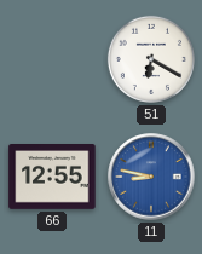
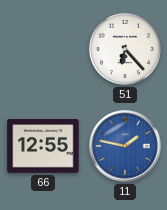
51: 6:20 -> 6:23
11: 8:47 -> 1:47
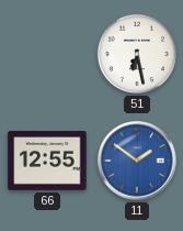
51: 6:23 -> 6:28
11: 1:47 -> 1:51
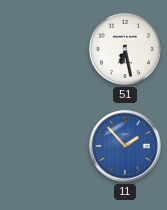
66: 12:55 -> none
11: 1:51 -> 1:53
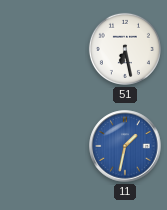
11: 1:53 -> 1:32
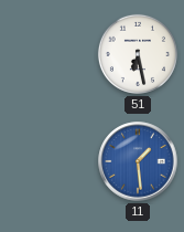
11: 1:32 -> 1:29
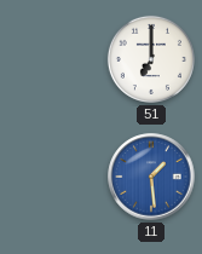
51: 6:28 -> 7:00
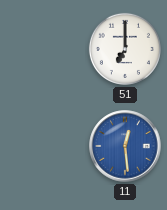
11: 1:29 -> 12:29
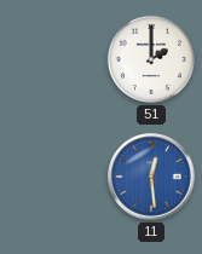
51: 7:00 -> 2:00
